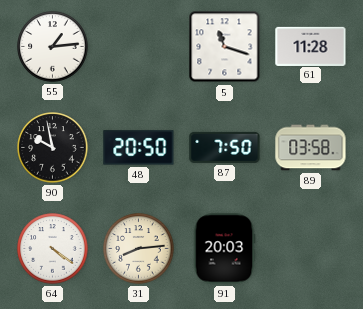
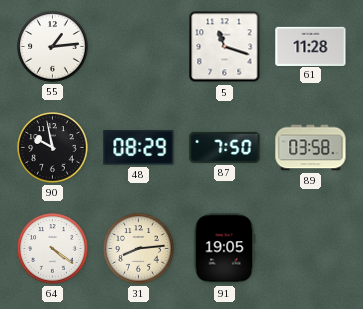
48: 20:50 -> 08:29
91: 20:03 -> 19:05
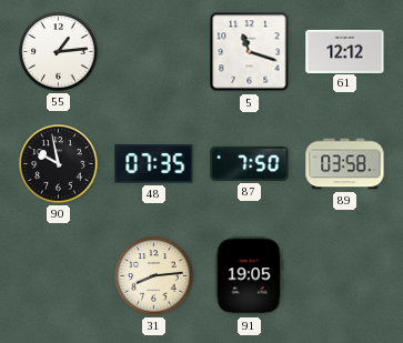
61: 11:28 -> 12:12
48: 08:29 -> 07:35
64: 4:21 -> none
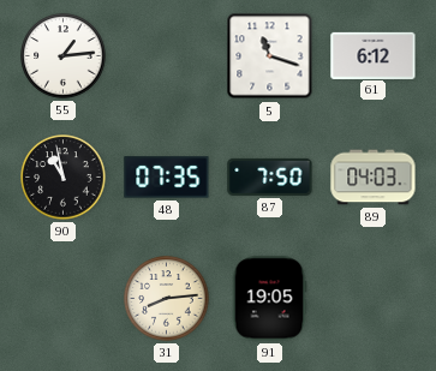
61: 12:12 -> 6:12
90: 9:58 -> 10:58
89: 03:58 -> 04:03
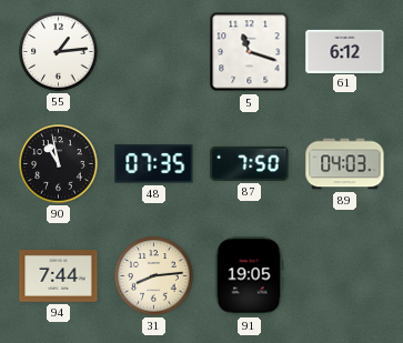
94: none -> 7:44
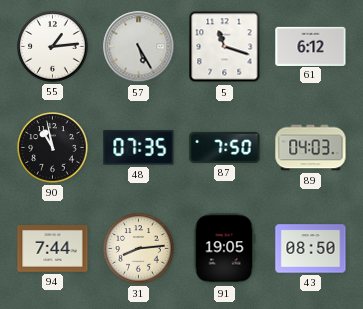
57: none -> 5:25
43: none -> 08:50
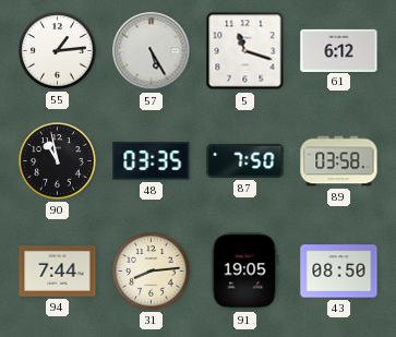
48: 07:35 -> 03:35
89: 04:03 -> 03:58
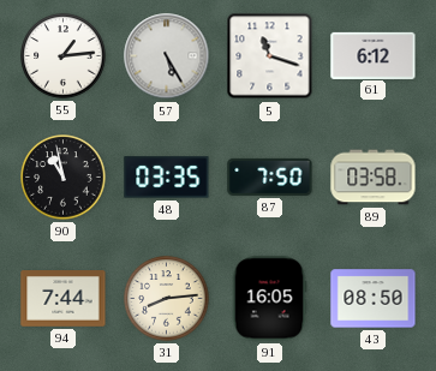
91: 19:05 -> 16:05
